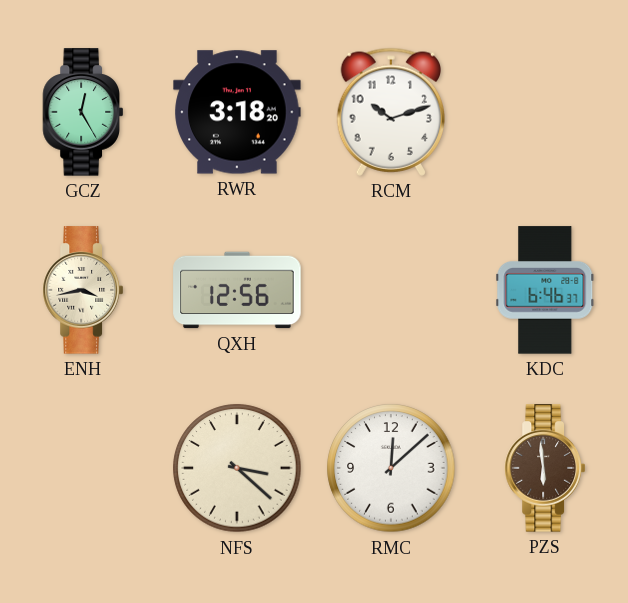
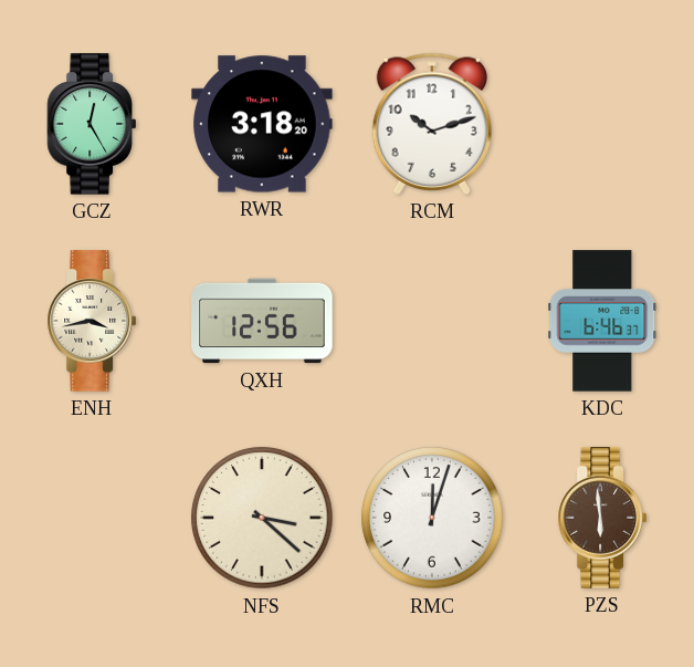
RMC: 12:08 -> 12:03
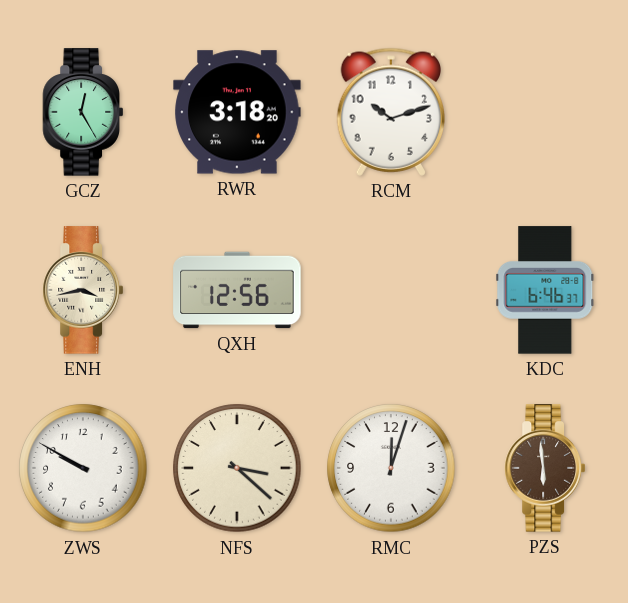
ZWS: none -> 9:50
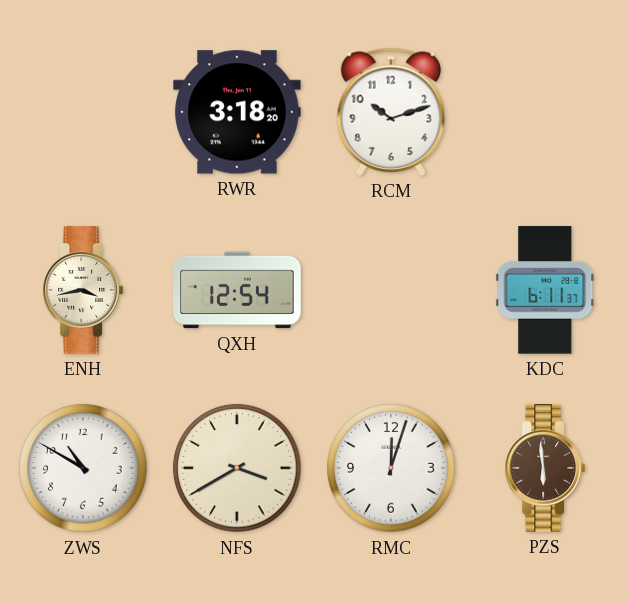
GCZ: 12:25 -> none
QXH: 12:56 -> 12:54
KDC: 6:46 -> 6:11
ZWS: 9:50 -> 10:50
NFS: 3:22 -> 3:40
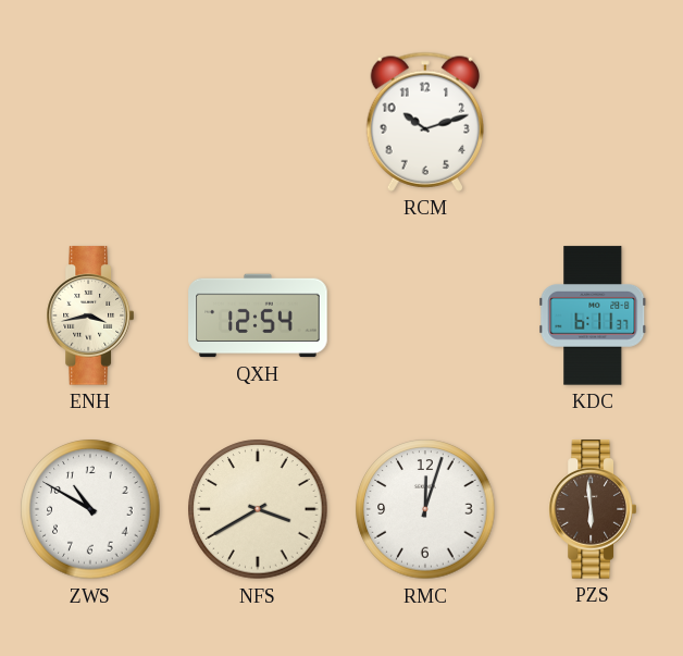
RWR: 3:18 -> none
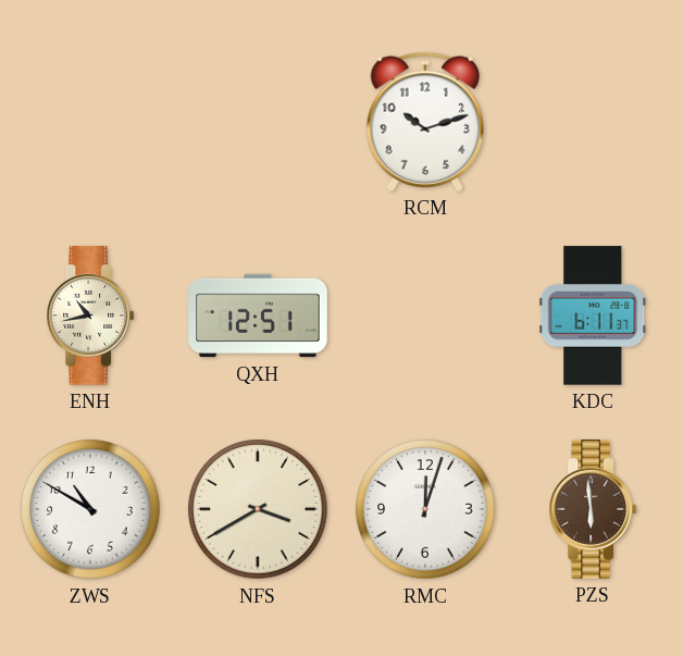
ENH: 3:43 -> 10:43
QXH: 12:54 -> 12:51
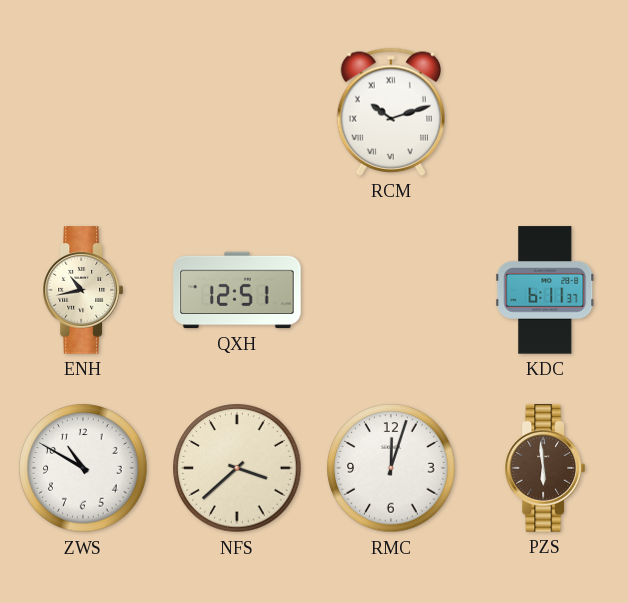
RCM numerals: Arabic -> Roman
NFS: 3:40 -> 3:38
